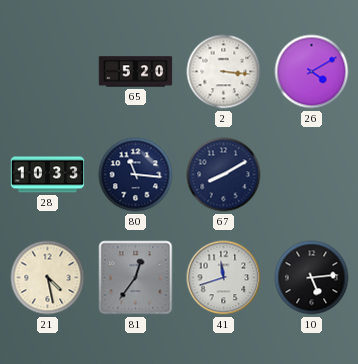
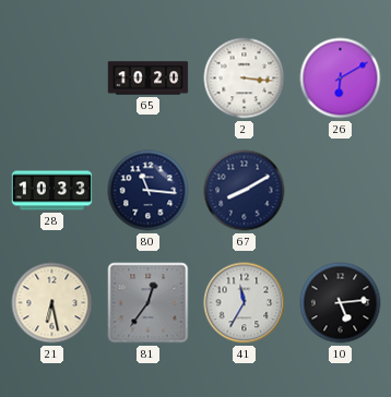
65: 5:20 -> 10:20
26: 4:10 -> 6:10
21: 4:28 -> 6:28
41: 11:42 -> 11:35
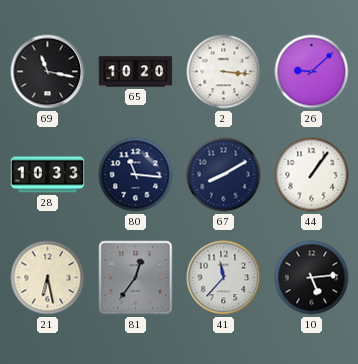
69: none -> 11:17
26: 6:10 -> 9:08
44: none -> 1:06
41: 11:35 -> 11:37
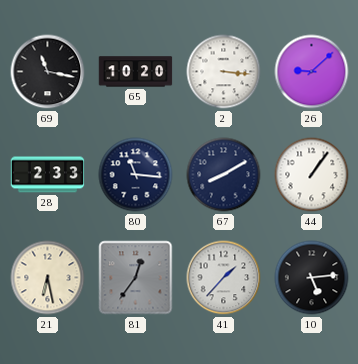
28: 10:33 -> 2:33
41: 11:37 -> 1:37
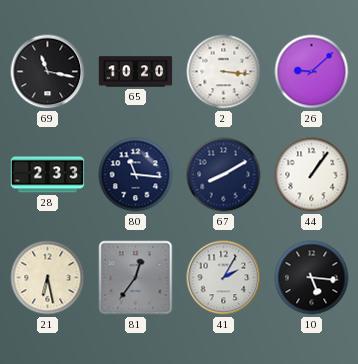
41: 1:37 -> 2:05
10: 5:14 -> 5:16
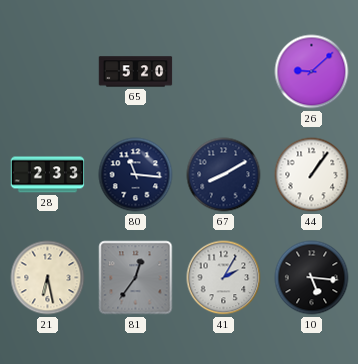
69: 11:17 -> none
65: 10:20 -> 5:20
2: 3:16 -> none
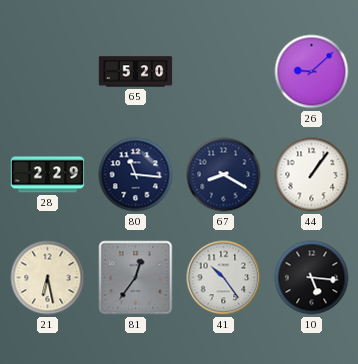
28: 2:33 -> 2:29
67: 8:10 -> 8:20
41: 2:05 -> 10:24
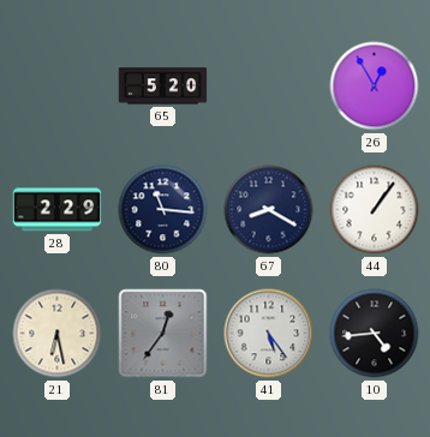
26: 9:08 -> 12:55
41: 10:24 -> 5:24
10: 5:16 -> 4:44
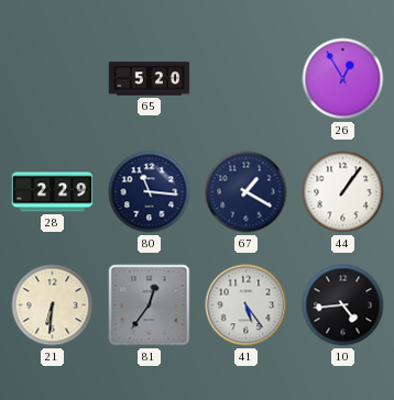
67: 8:20 -> 1:20
21: 6:28 -> 6:31
